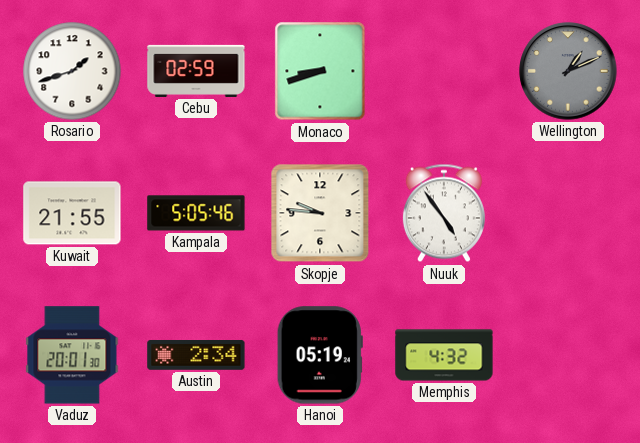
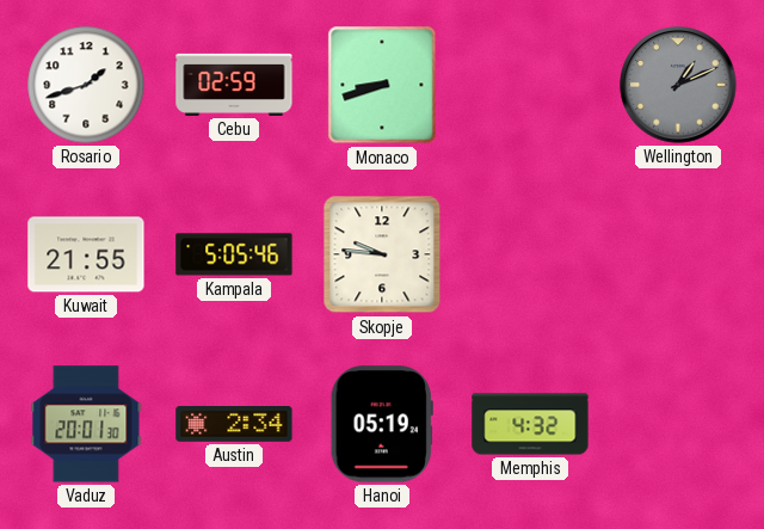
Nuuk: 4:54 -> none
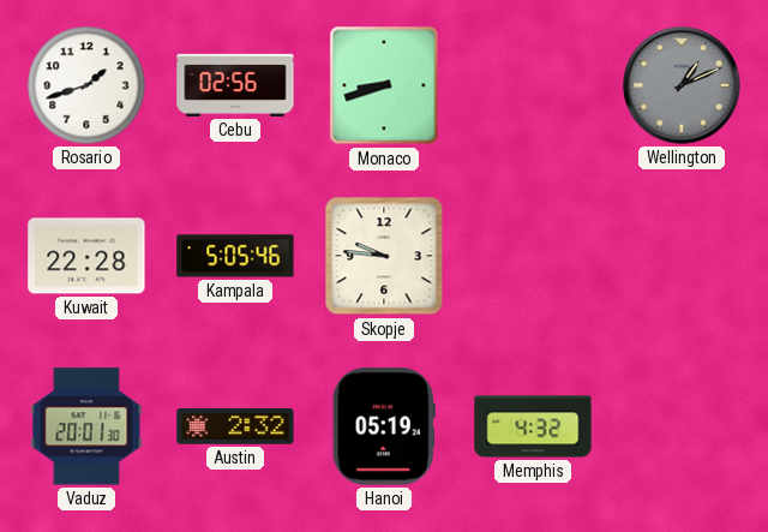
Cebu: 02:59 -> 02:56
Kuwait: 21:55 -> 22:28
Austin: 2:34 -> 2:32
